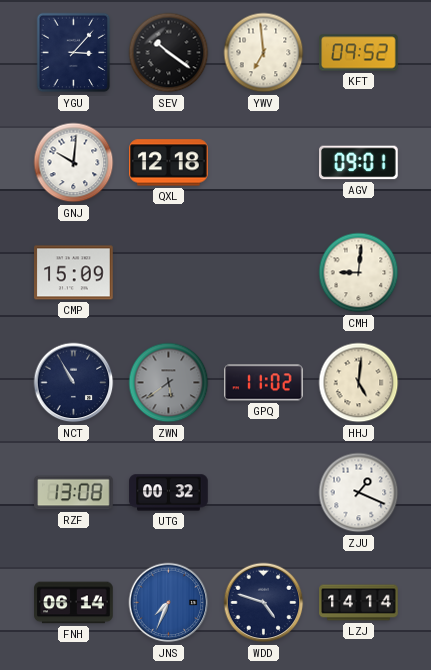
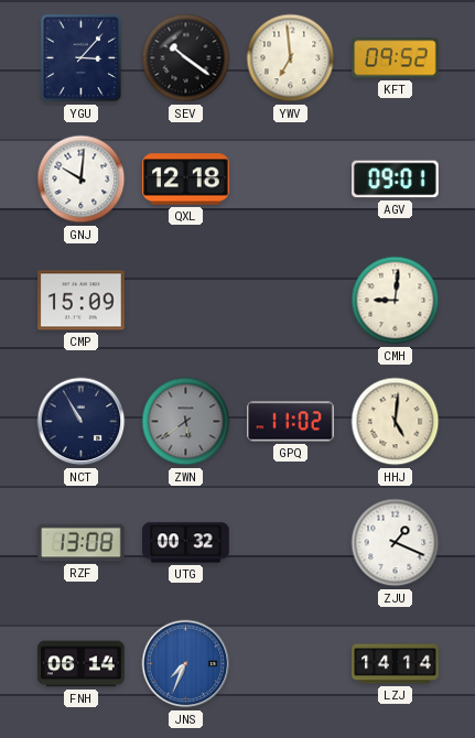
WDD: 4:48 -> none
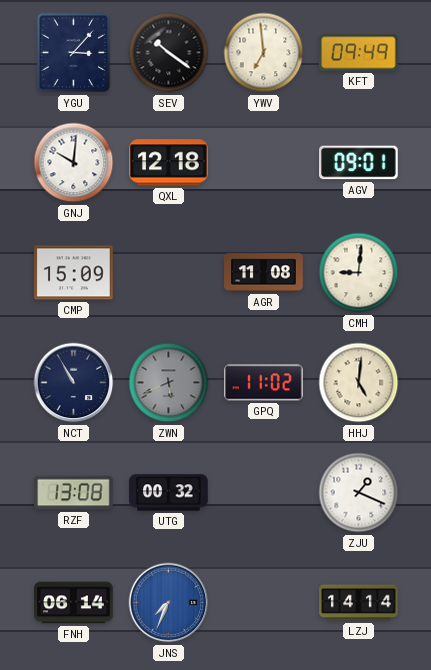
KFT: 09:52 -> 09:49
AGR: none -> 11:08
ZWN: 5:39 -> 5:41
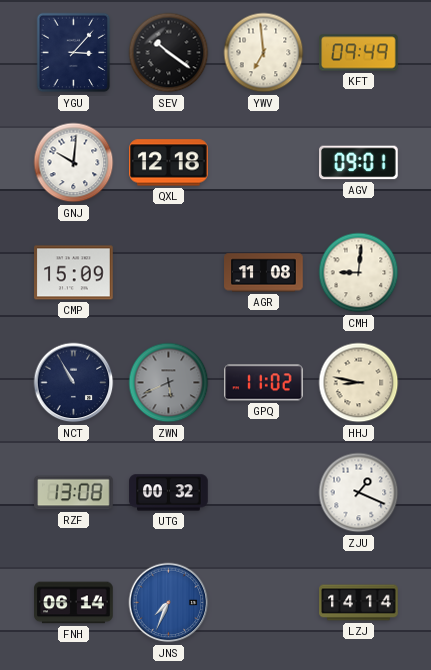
HHJ: 5:01 -> 8:47
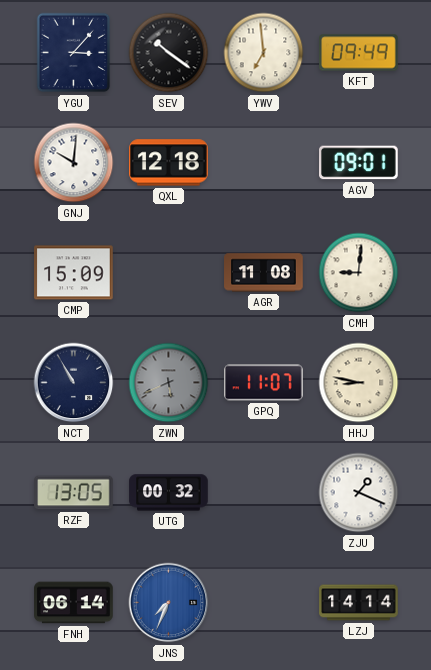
GPQ: 11:02 -> 11:07
RZF: 13:08 -> 13:05
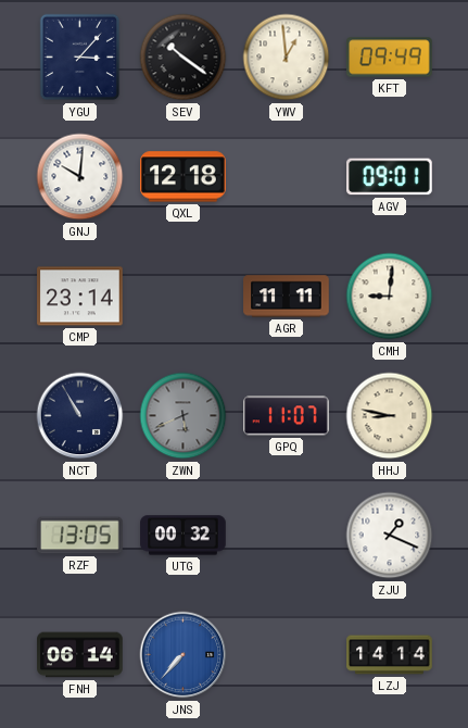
YWV: 6:59 -> 12:59
CMP: 15:09 -> 23:14
AGR: 11:08 -> 11:11
JNS: 7:34 -> 7:37
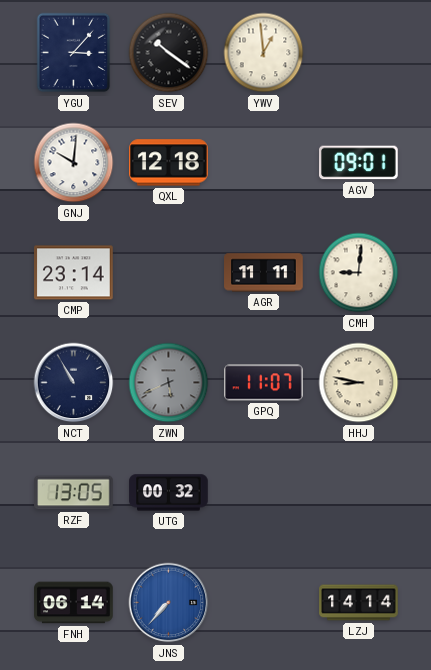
KFT: 09:49 -> none
ZJU: 1:19 -> none
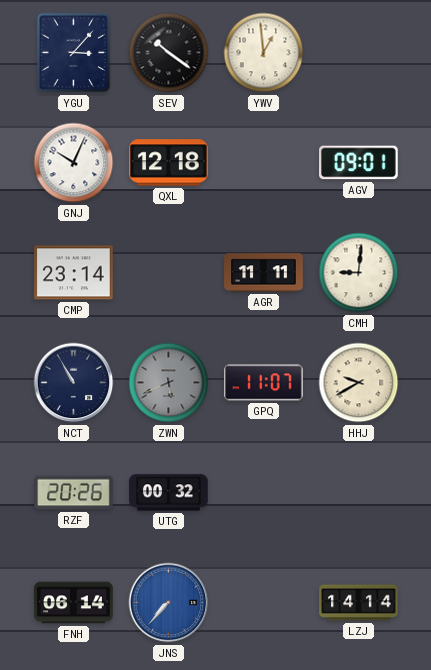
GNJ: 10:01 -> 10:04
HHJ: 8:47 -> 9:40
RZF: 13:05 -> 20:26
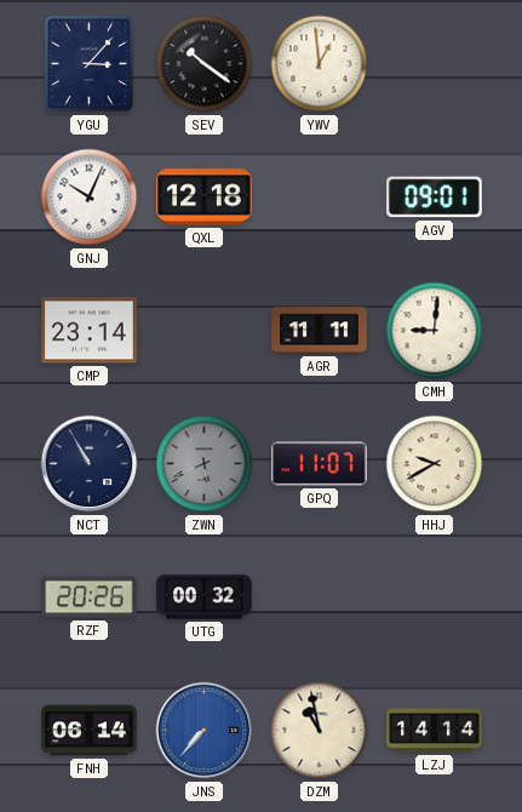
DZM: none -> 10:58
